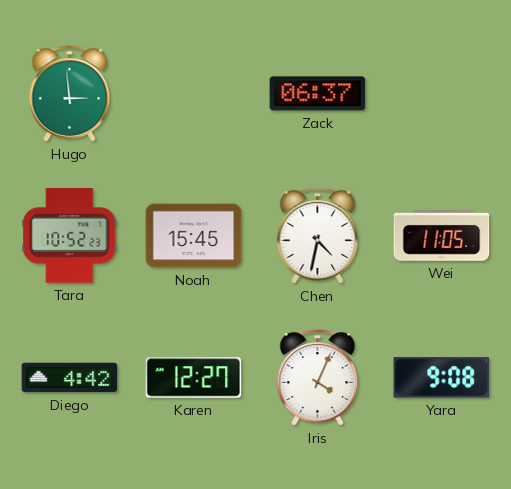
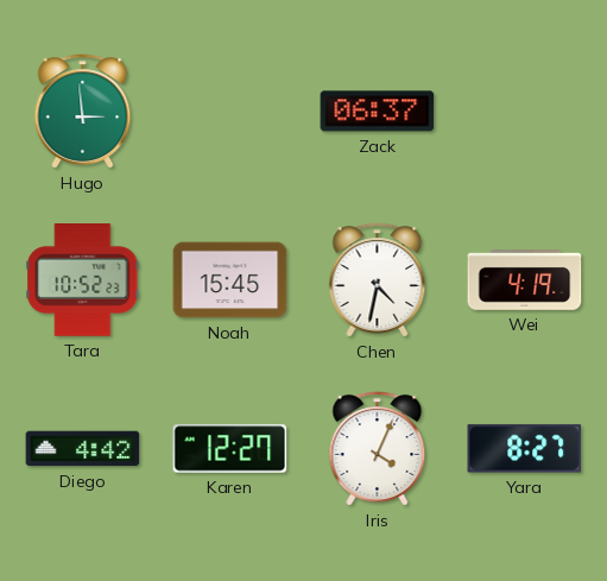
Wei: 11:05 -> 4:19
Yara: 9:08 -> 8:27
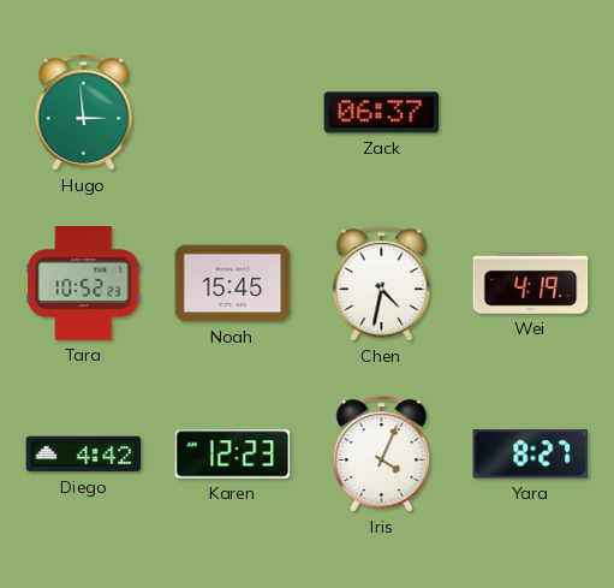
Karen: 12:27 -> 12:23
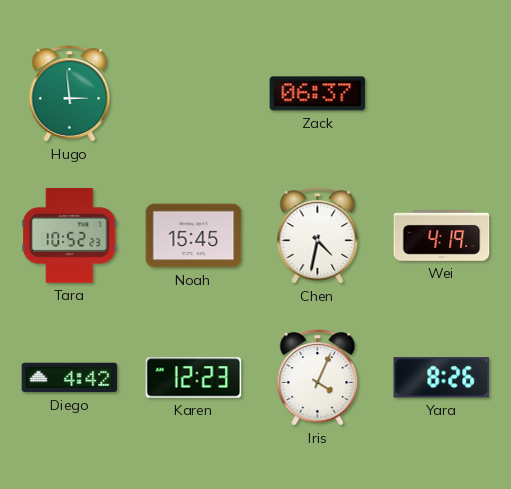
Yara: 8:27 -> 8:26
